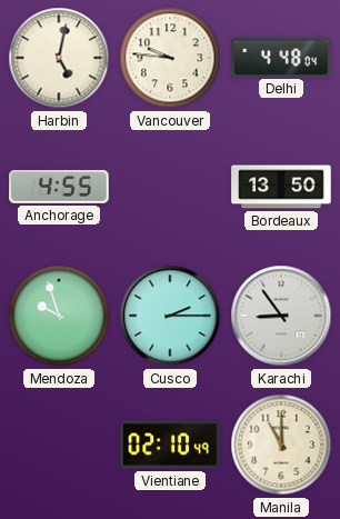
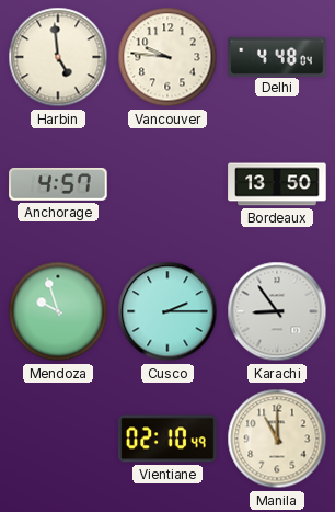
Harbin: 5:02 -> 4:59
Anchorage: 4:55 -> 4:57
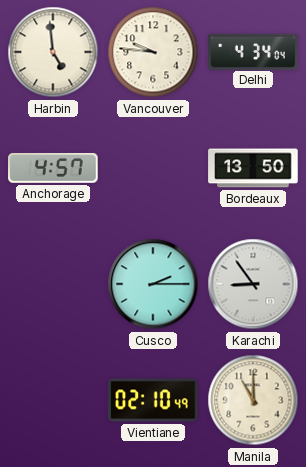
Delhi: 4:48 -> 4:34
Mendoza: 9:57 -> none
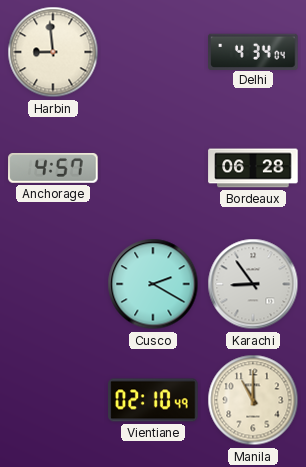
Harbin: 4:59 -> 8:59
Vancouver: 9:46 -> none
Bordeaux: 13:50 -> 06:28
Cusco: 2:15 -> 2:20
